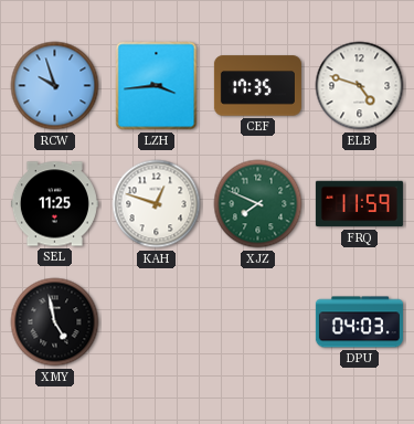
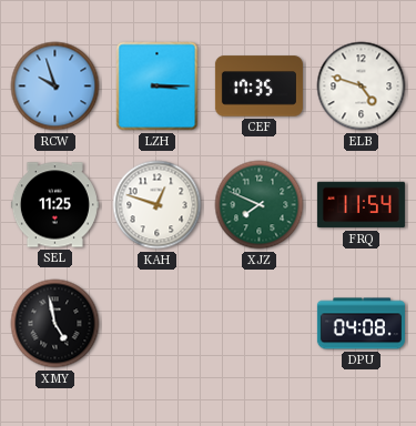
LZH: 3:44 -> 3:15
FRQ: 11:59 -> 11:54
DPU: 04:03 -> 04:08
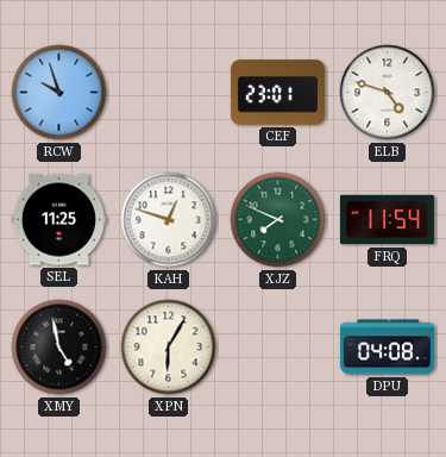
LZH: 3:15 -> none
CEF: 17:35 -> 23:01
XPN: none -> 6:05
